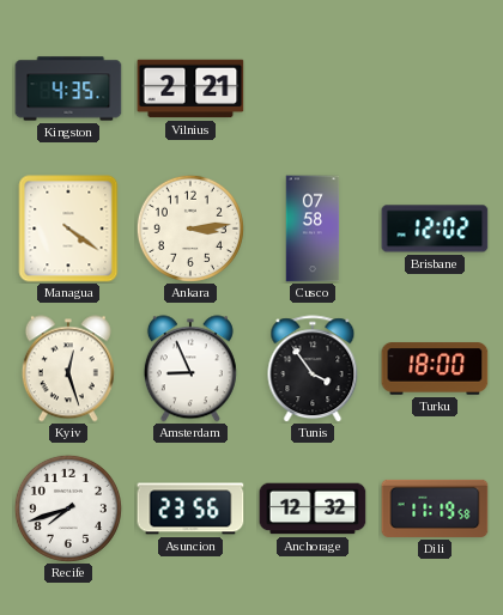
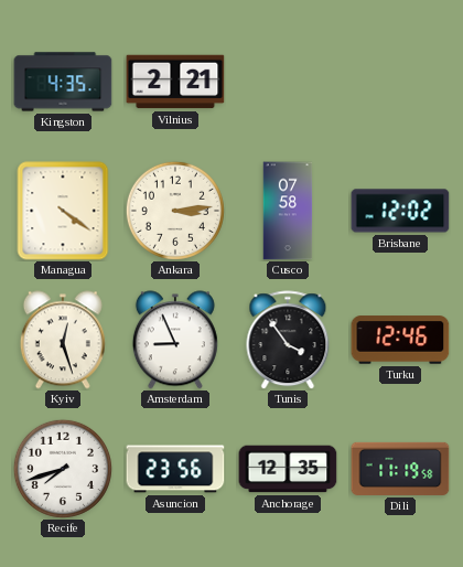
Turku: 18:00 -> 12:46
Anchorage: 12:32 -> 12:35
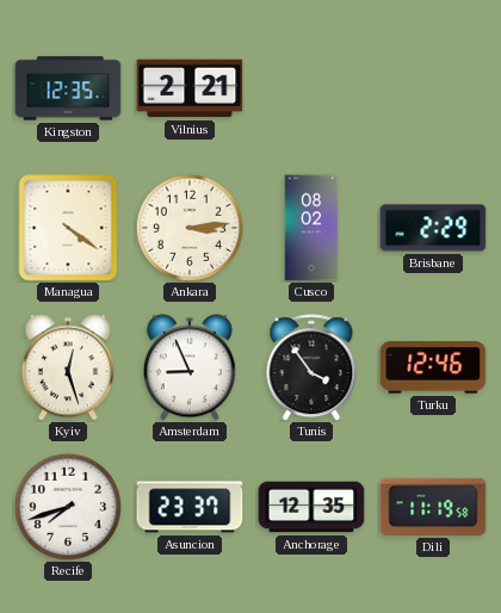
Kingston: 4:35 -> 12:35
Cusco: 07:58 -> 08:02
Brisbane: 12:02 -> 2:29
Asuncion: 23:56 -> 23:37
